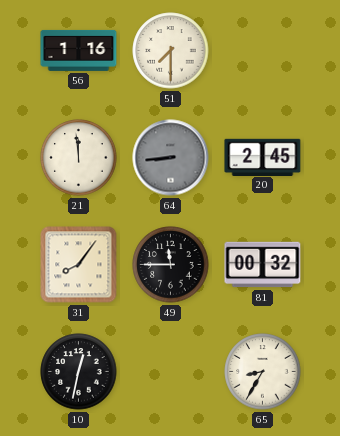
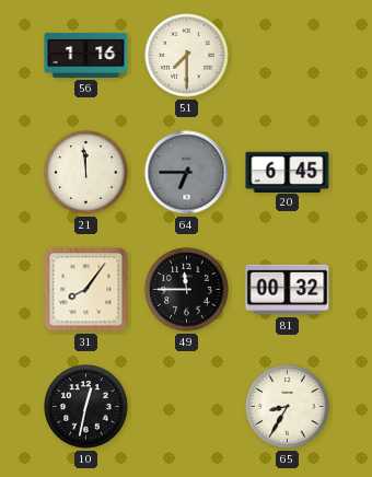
64: 8:44 -> 6:45
20: 2:45 -> 6:45
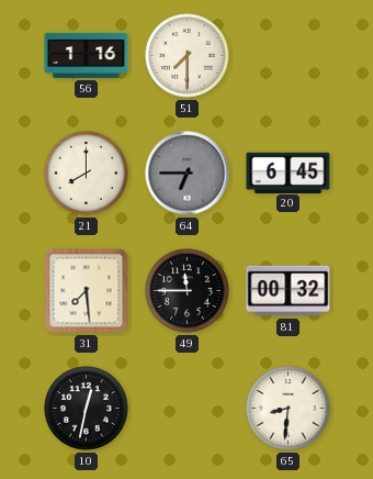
21: 11:59 -> 8:00
31: 8:06 -> 7:29
65: 8:35 -> 8:31
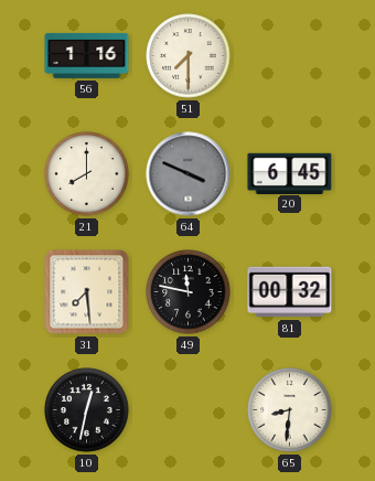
64: 6:45 -> 3:49
49: 11:45 -> 11:47
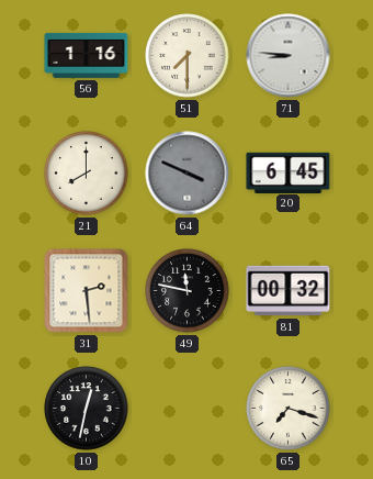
71: none -> 8:46
31: 7:29 -> 2:29
65: 8:31 -> 7:18
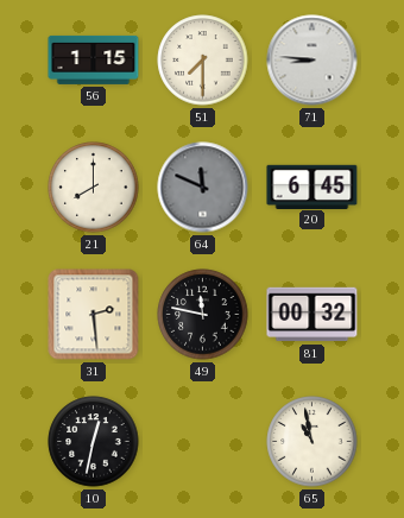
56: 1:16 -> 1:15
64: 3:49 -> 11:49
65: 7:18 -> 10:58
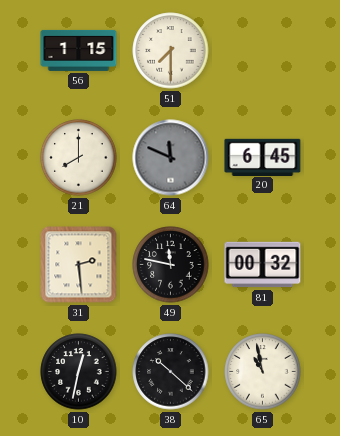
71: 8:46 -> none
38: none -> 10:22
